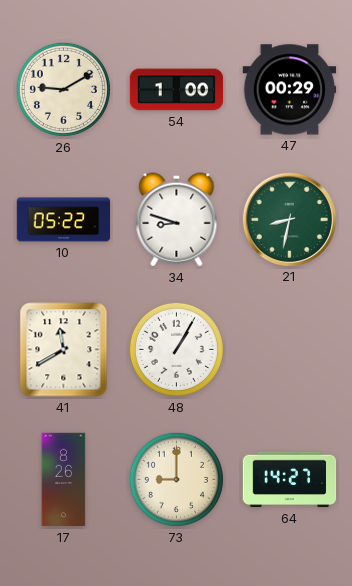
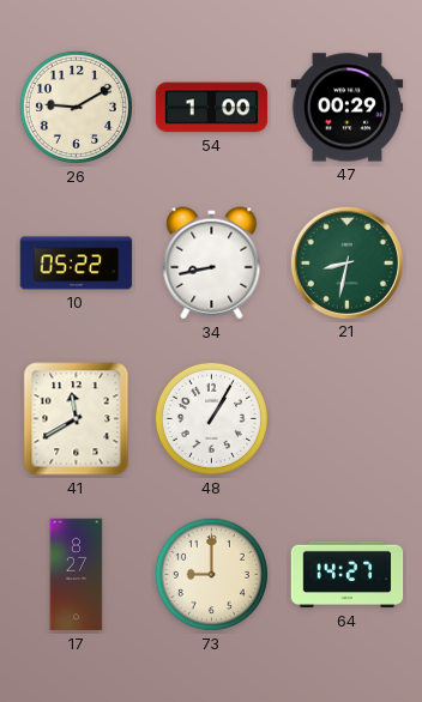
34: 8:48 -> 8:43
17: 8:26 -> 8:27
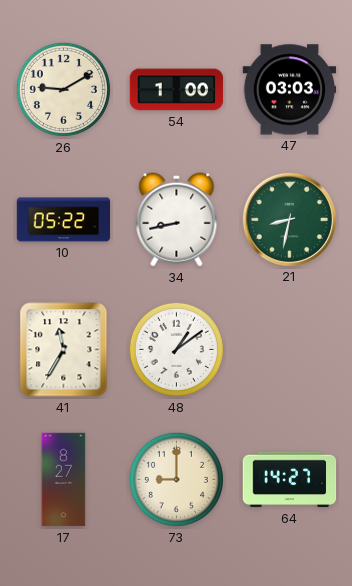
47: 00:29 -> 03:03
41: 11:40 -> 11:35
48: 1:05 -> 1:09
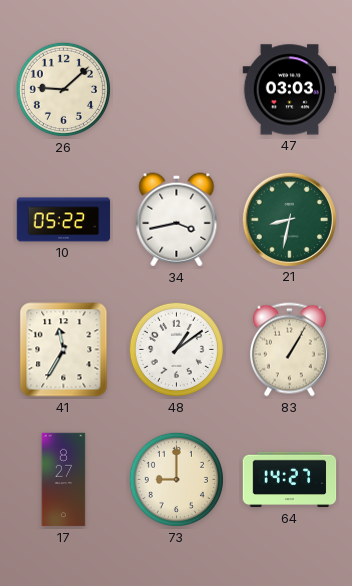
26: 9:10 -> 9:08
54: 1:00 -> none
34: 8:43 -> 3:43
83: none -> 1:05
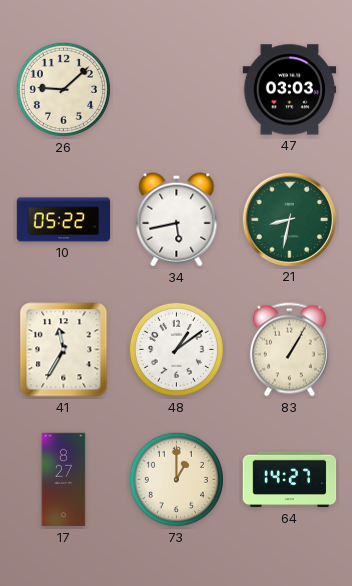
34: 3:43 -> 5:43
73: 9:00 -> 1:00
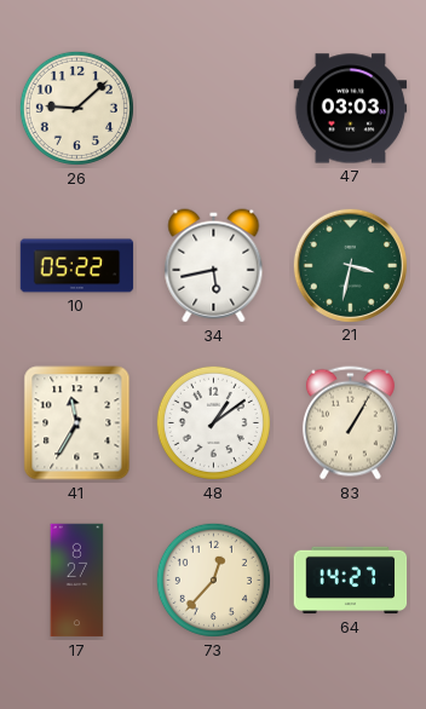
21: 8:32 -> 3:32
73: 1:00 -> 12:37
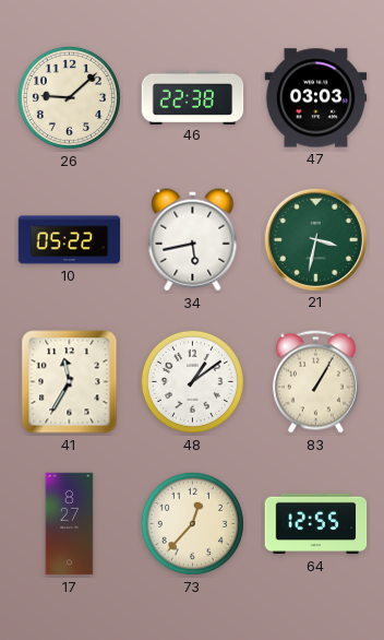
46: none -> 22:38
64: 14:27 -> 12:55
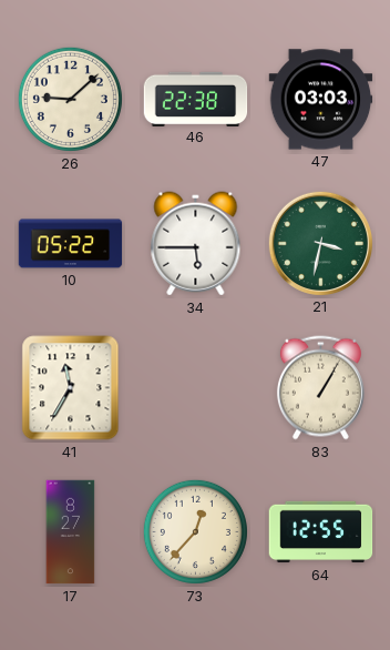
34: 5:43 -> 5:45
48: 1:09 -> none
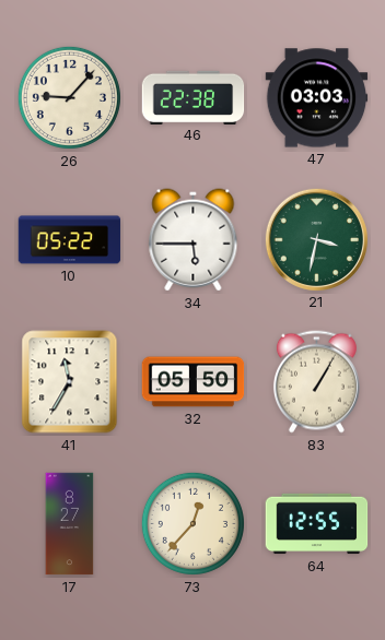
26: 9:08 -> 9:07
32: none -> 05:50
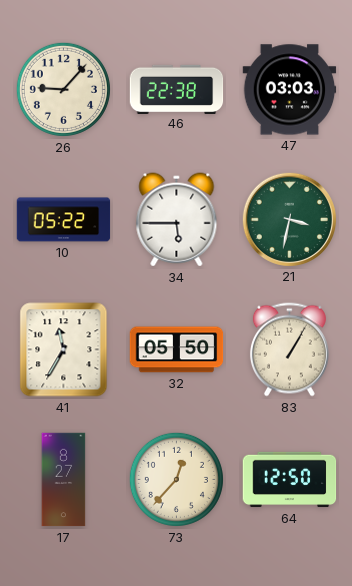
64: 12:55 -> 12:50
